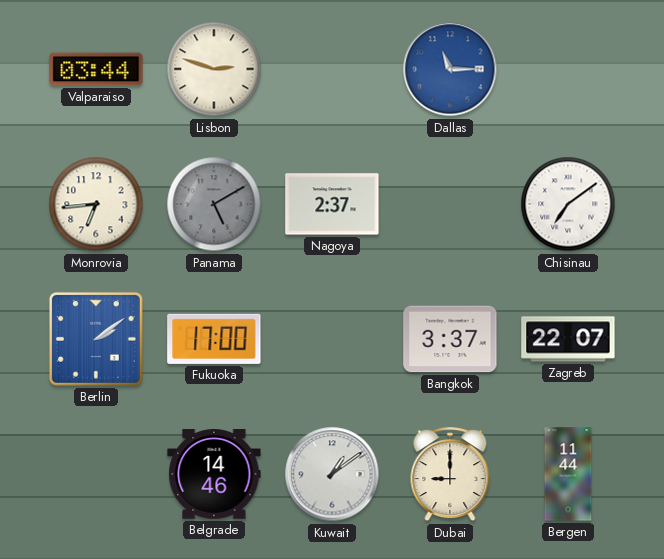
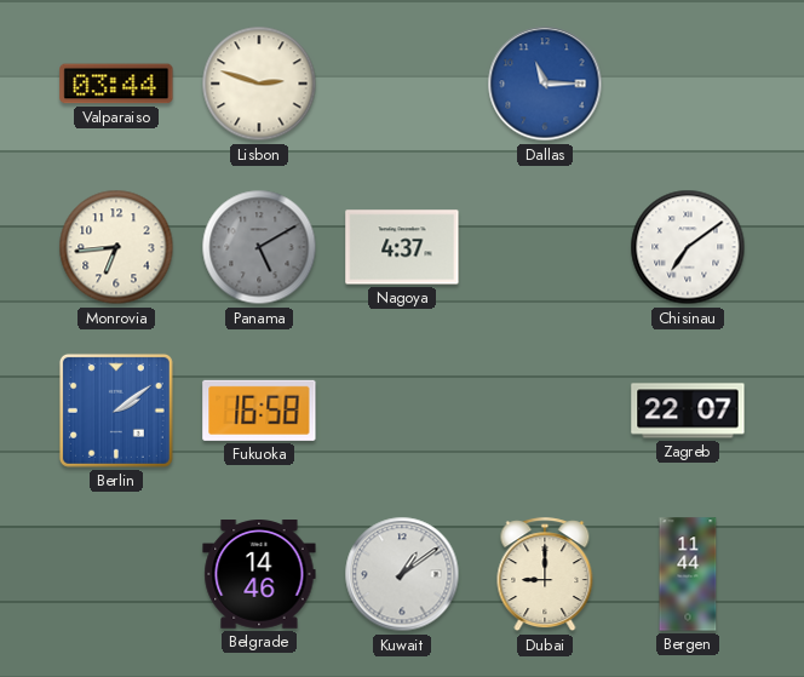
Nagoya: 2:37 -> 4:37
Fukuoka: 17:00 -> 16:58
Bangkok: 3:37 -> none
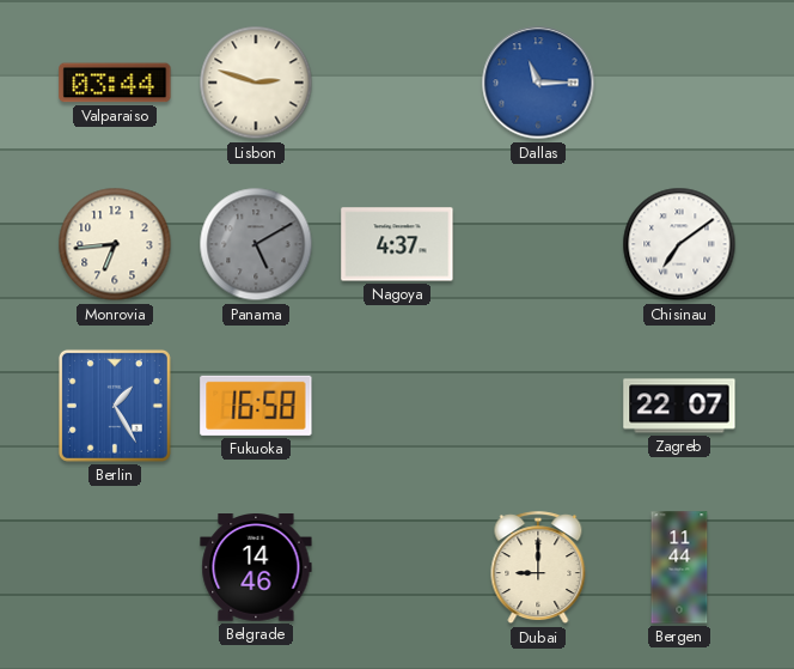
Berlin: 2:09 -> 1:25
Kuwait: 1:09 -> none
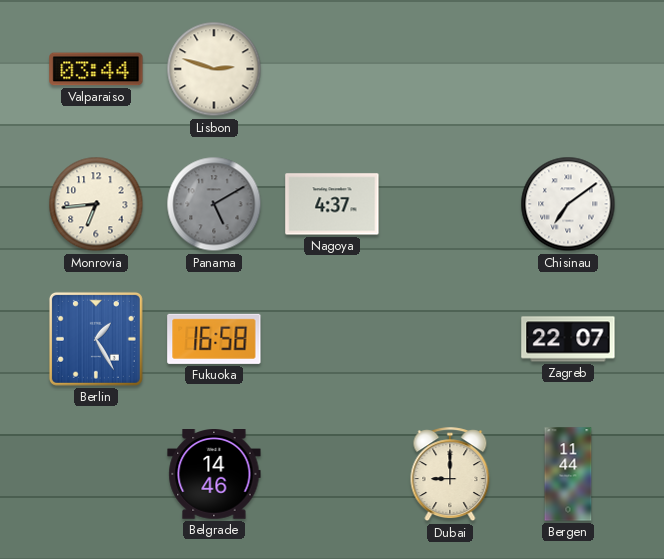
Dallas: 11:15 -> none
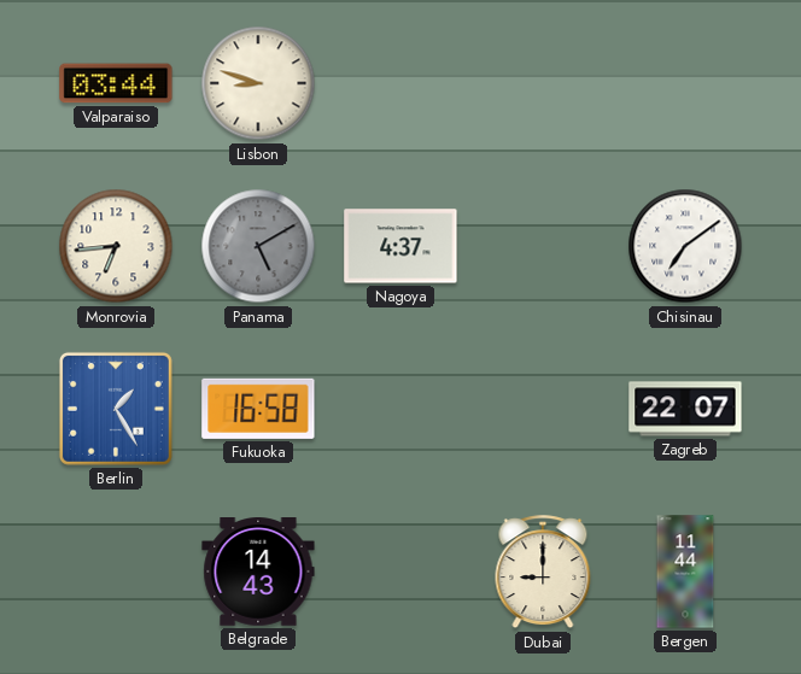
Lisbon: 2:48 -> 8:48
Belgrade: 14:46 -> 14:43
